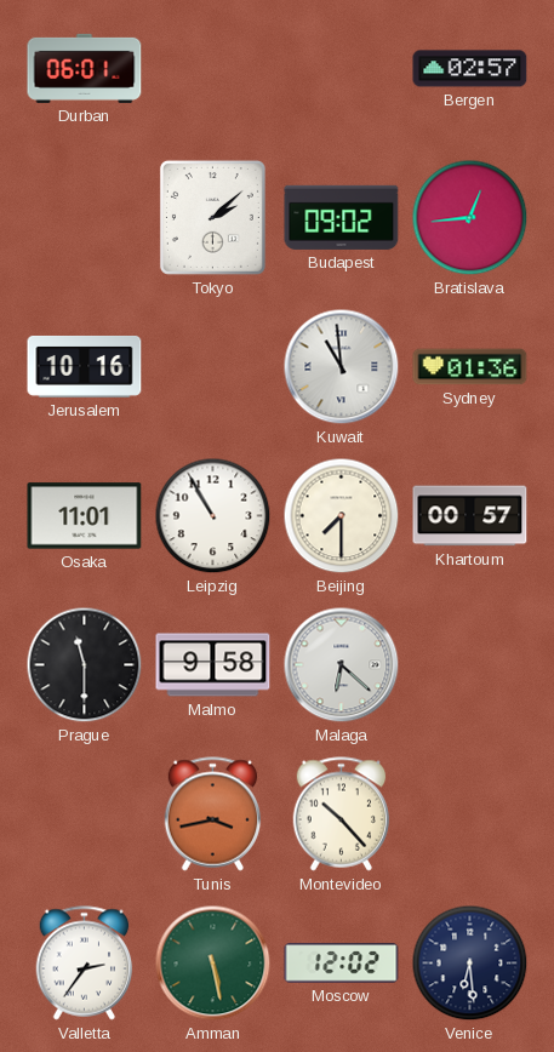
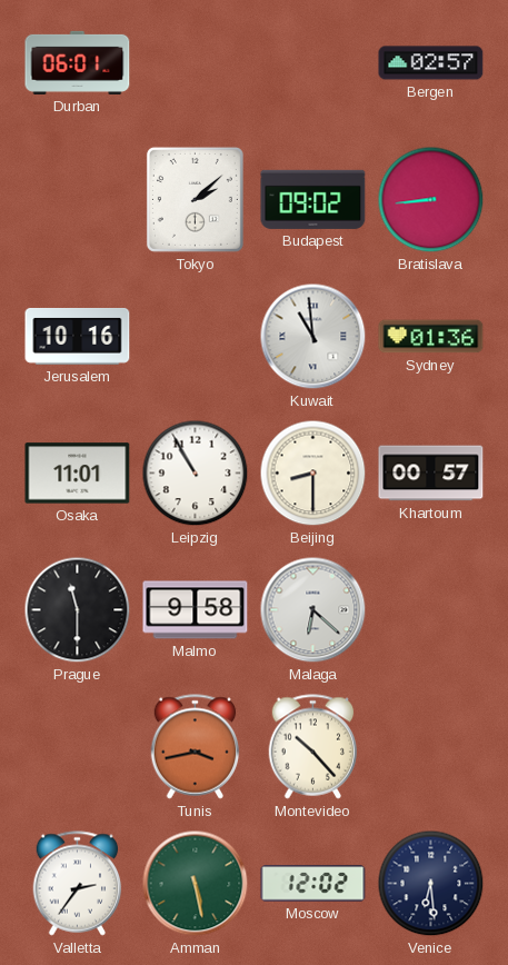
Bratislava: 12:44 -> 8:44
Beijing: 7:30 -> 8:30
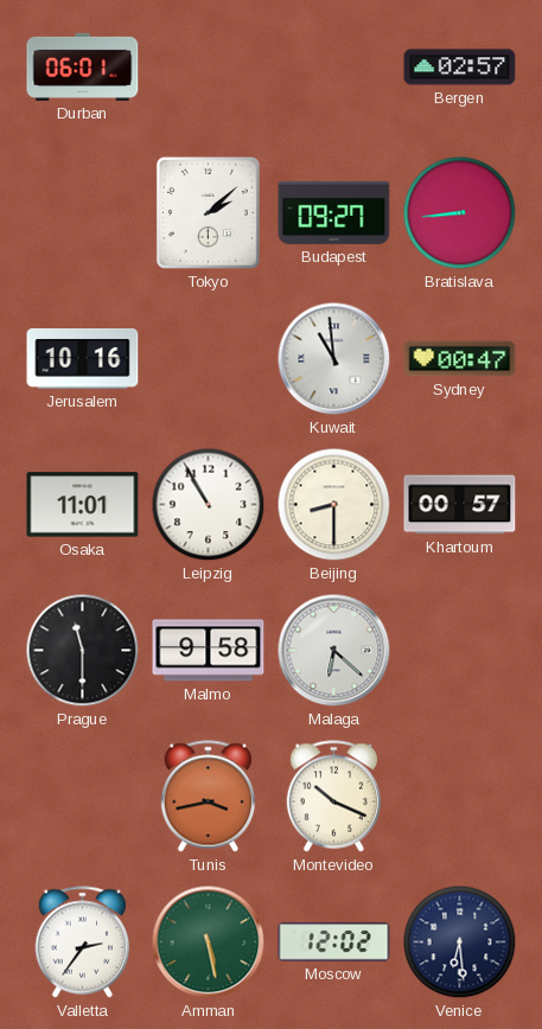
Budapest: 09:02 -> 09:27
Sydney: 01:36 -> 00:47
Montevideo: 10:23 -> 10:19
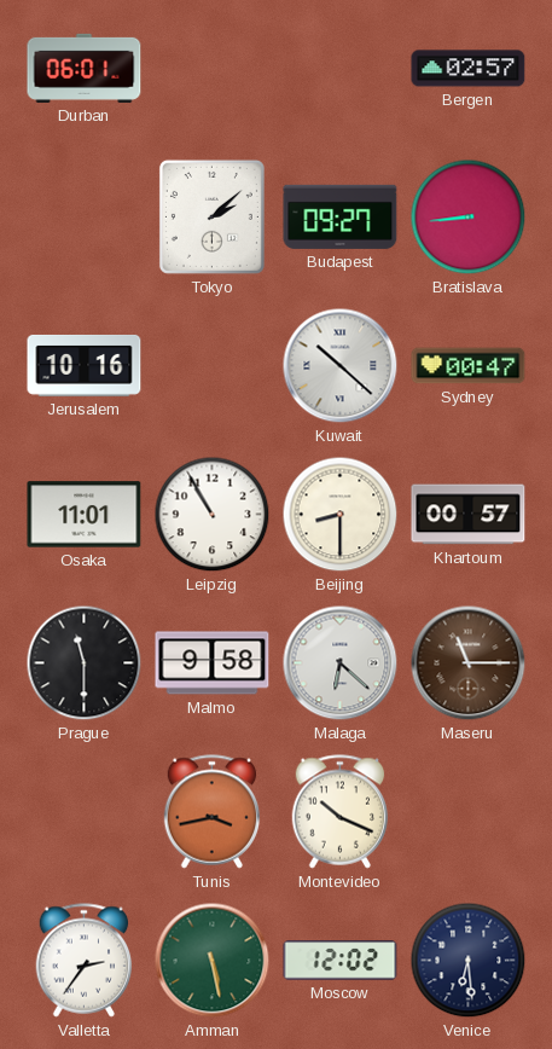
Kuwait: 10:59 -> 10:22
Maseru: none -> 11:15
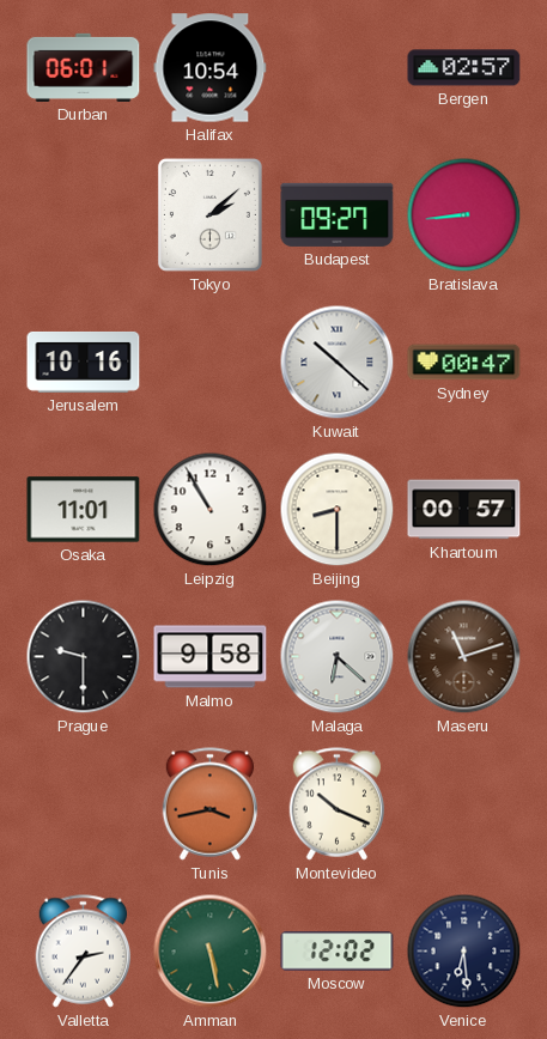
Halifax: none -> 10:54
Prague: 11:30 -> 9:30
Maseru: 11:15 -> 11:12
